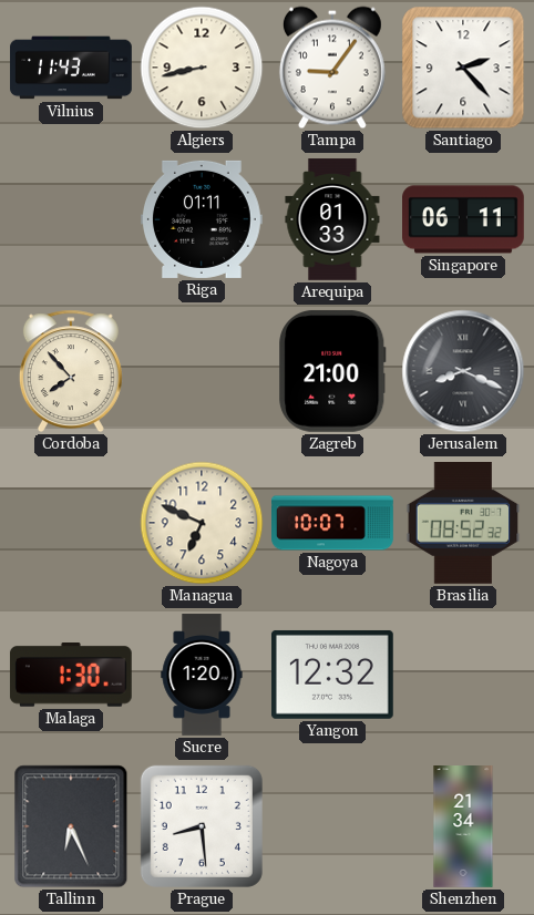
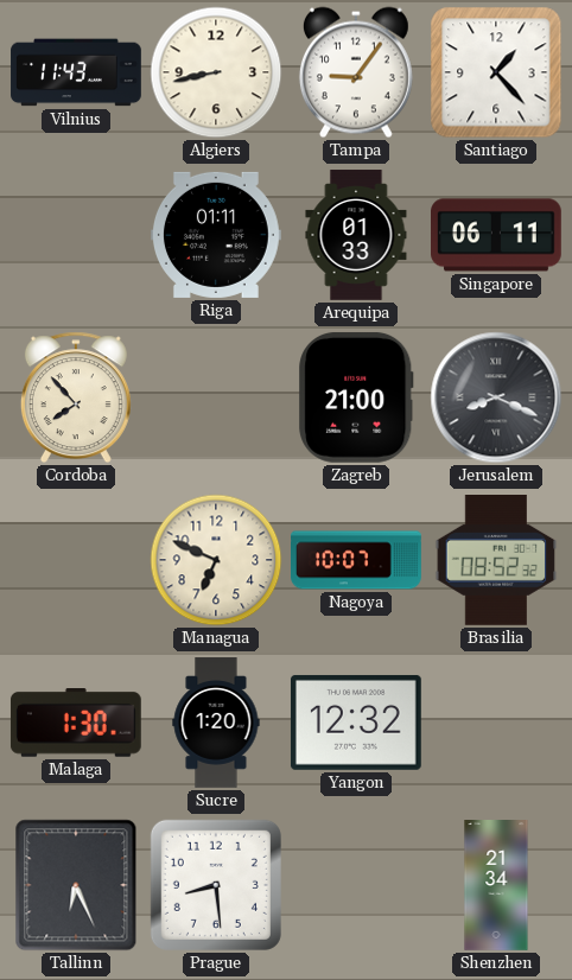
Santiago: 2:23 -> 1:23
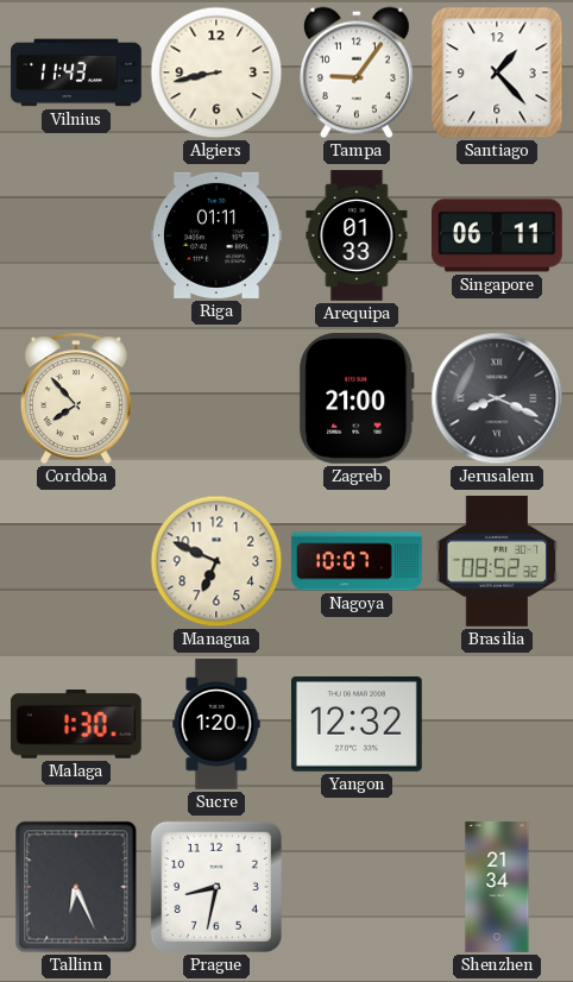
Prague: 8:29 -> 8:32
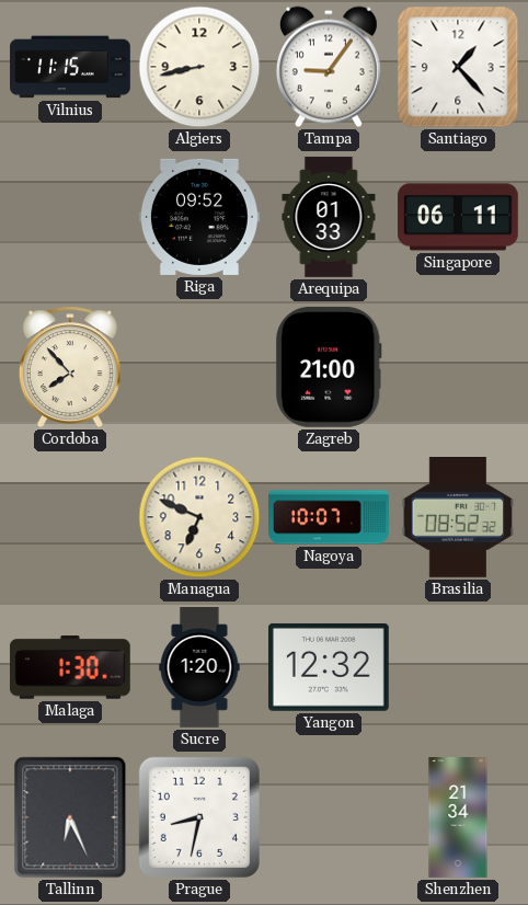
Vilnius: 11:43 -> 11:15
Riga: 01:11 -> 09:52
Jerusalem: 8:19 -> none
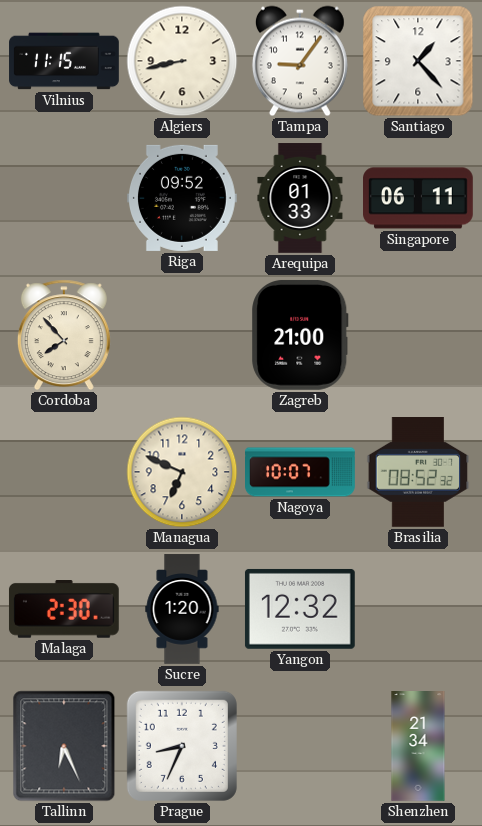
Malaga: 1:30 -> 2:30
Prague: 8:32 -> 8:34
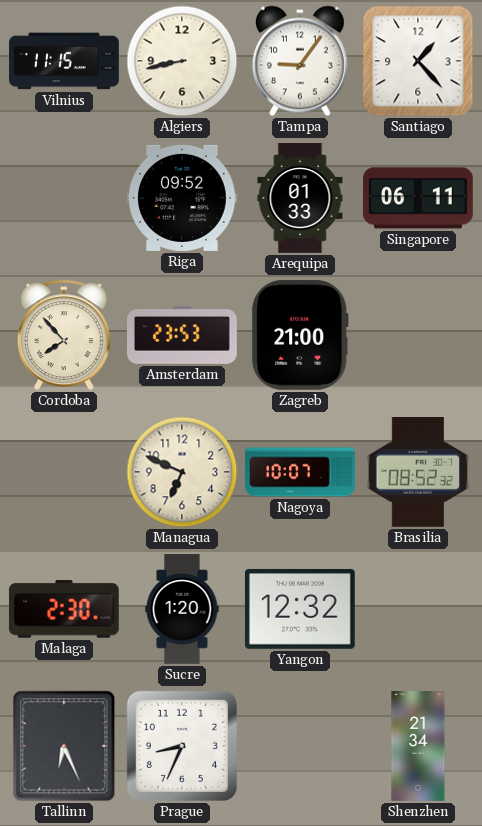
Amsterdam: none -> 23:53
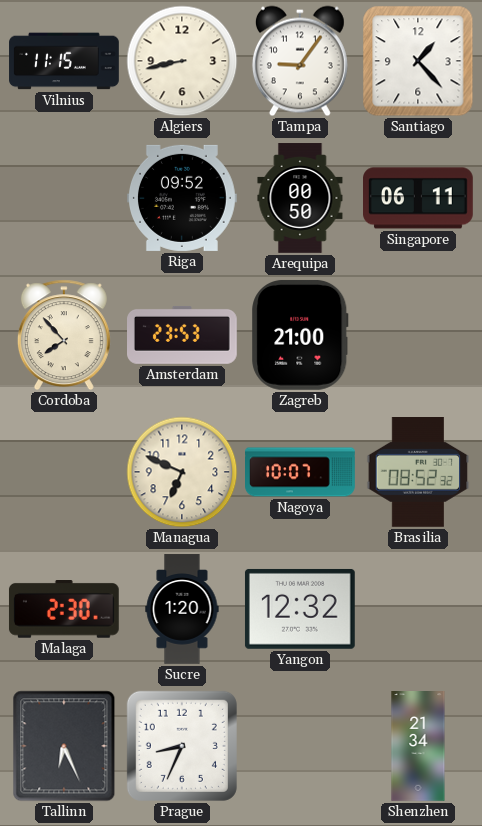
Arequipa: 01:33 -> 00:50
